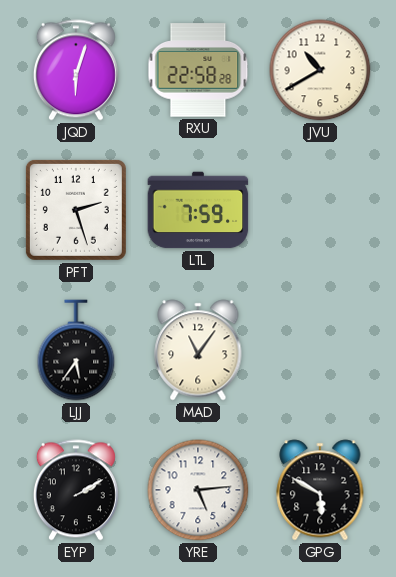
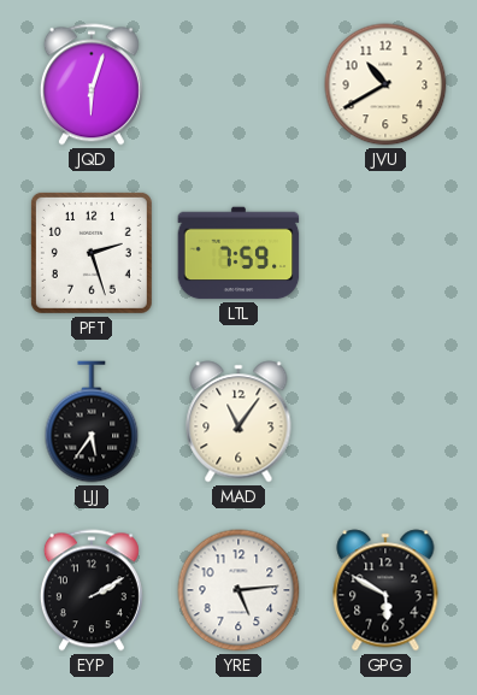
RXU: 22:58 -> none
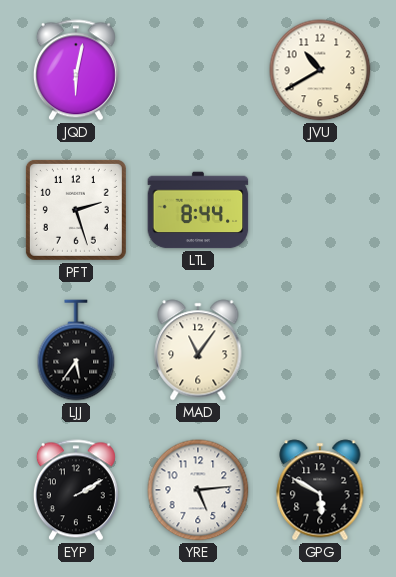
JQD: 6:03 -> 6:02
LTL: 7:59 -> 8:44
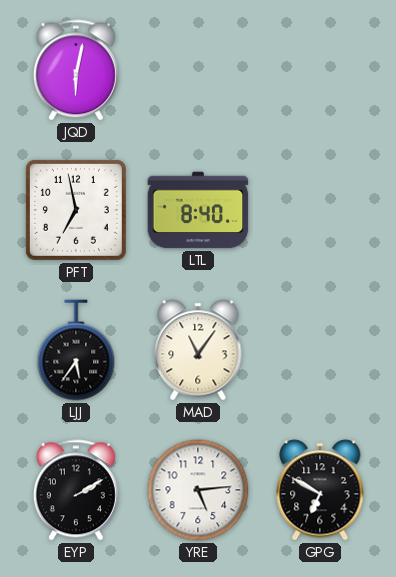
JVU: 10:40 -> none
PFT: 2:27 -> 6:58
LTL: 8:44 -> 8:40
GPG: 5:50 -> 6:50
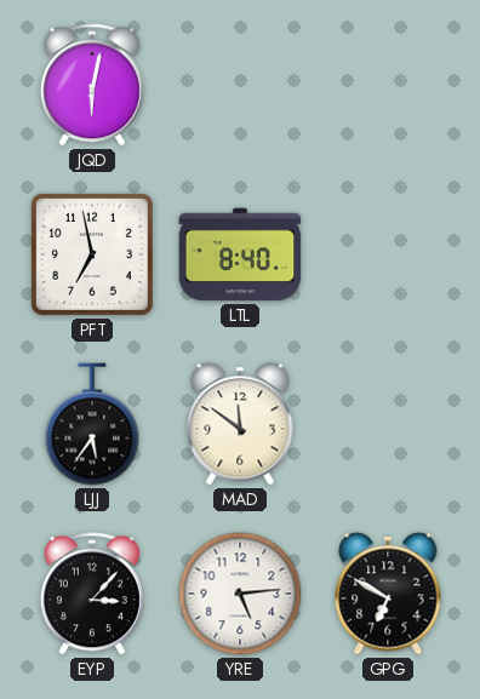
MAD: 11:06 -> 11:51
EYP: 2:10 -> 3:07
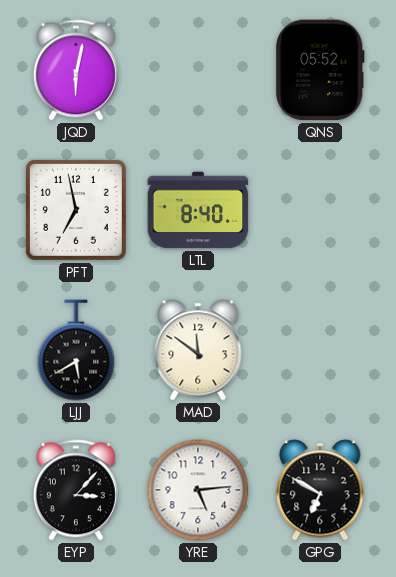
QNS: none -> 05:52
LJJ: 5:36 -> 5:40
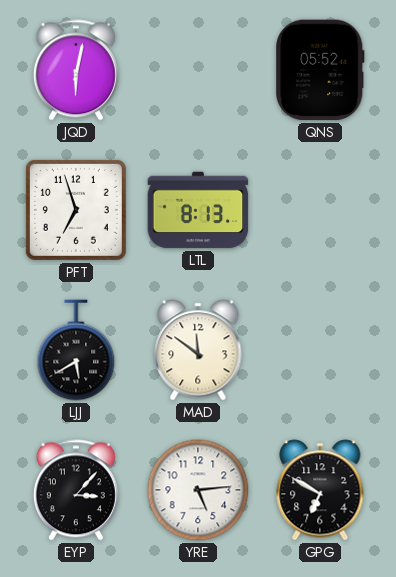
PFT: 6:58 -> 6:57
LTL: 8:40 -> 8:13
